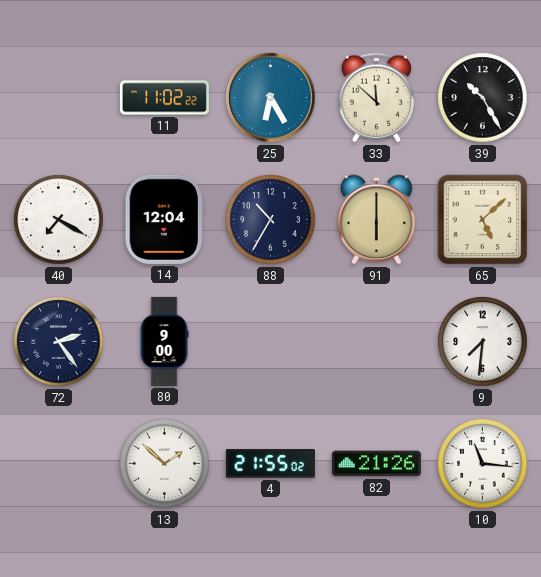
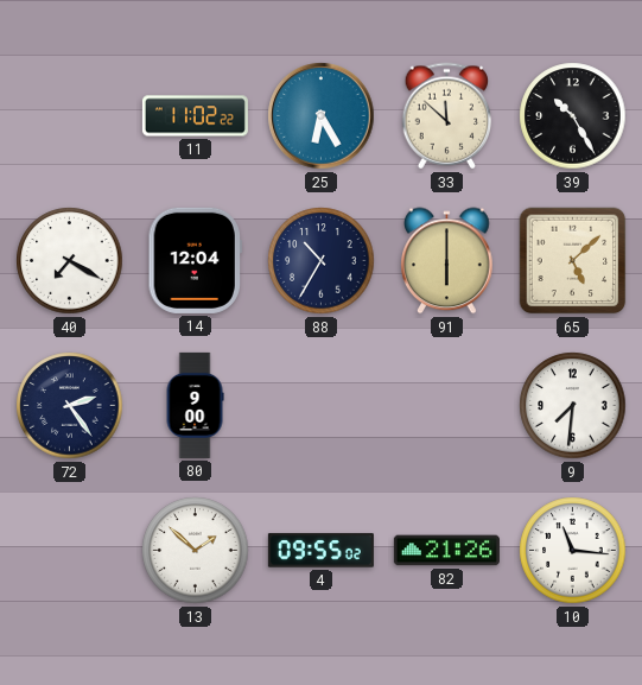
4: 21:55 -> 09:55
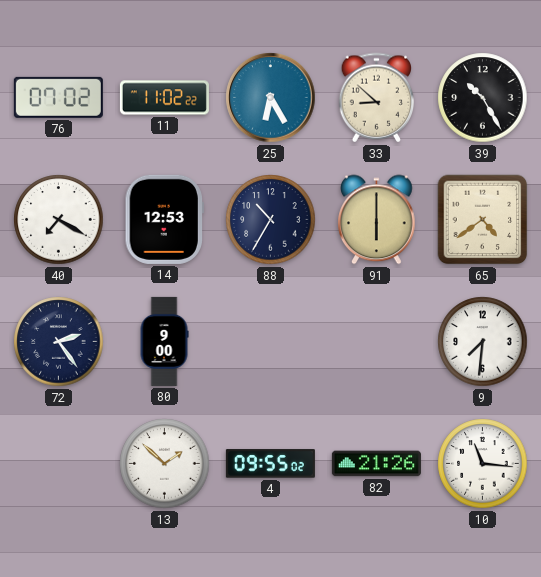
76: none -> 07:02
33: 11:52 -> 8:52
14: 12:04 -> 12:53
65: 5:08 -> 4:39
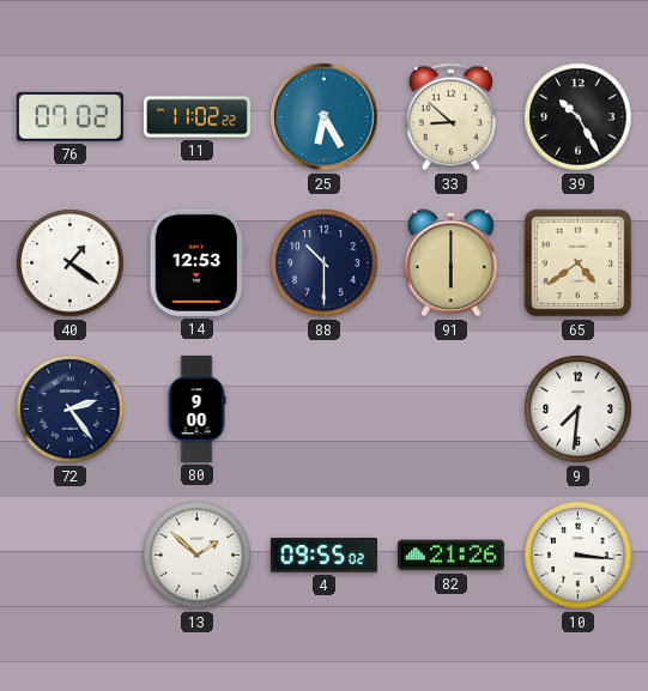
40: 7:20 -> 1:21
88: 10:35 -> 10:30
10: 11:16 -> 3:16
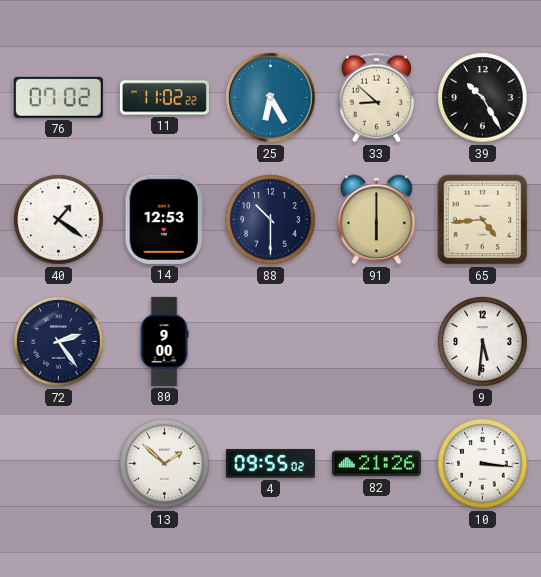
65: 4:39 -> 4:44
9: 7:31 -> 5:31
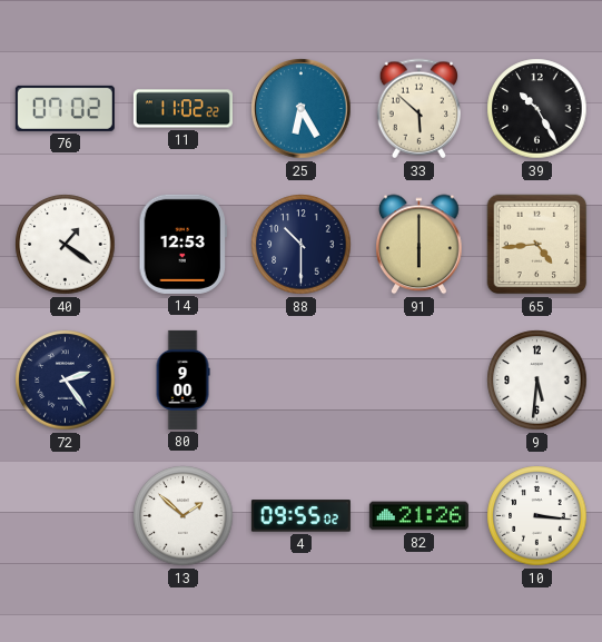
33: 8:52 -> 5:52
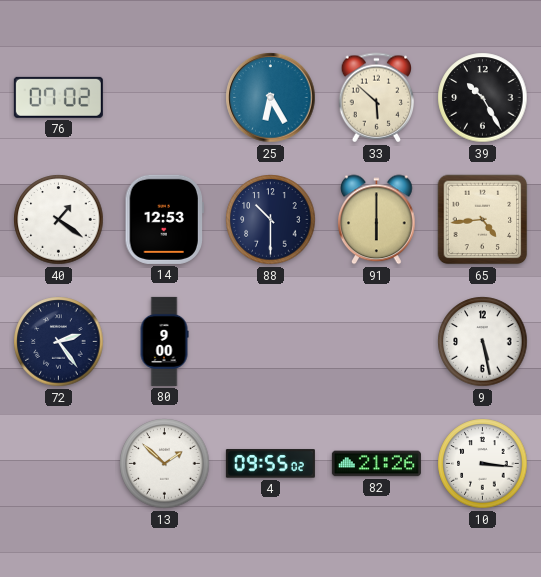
11: 11:02 -> none
9: 5:31 -> 5:28
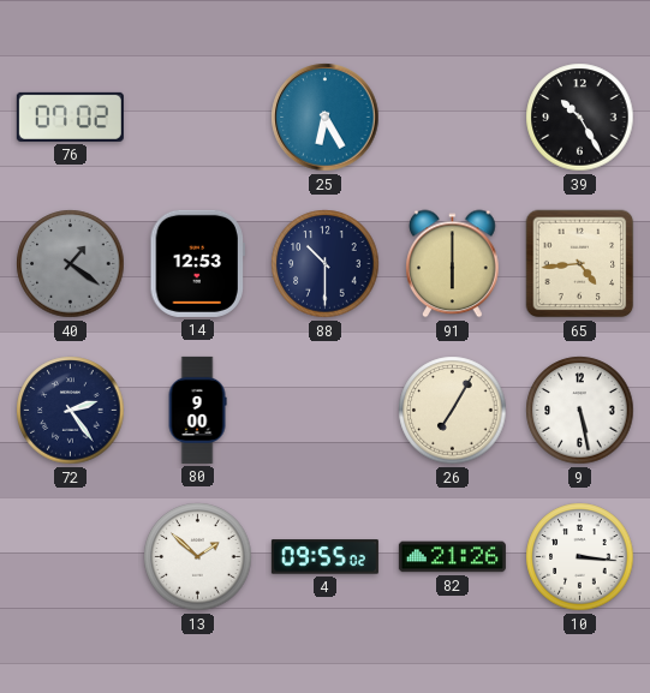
33: 5:52 -> none
40 dial: white -> grey
26: none -> 7:05
